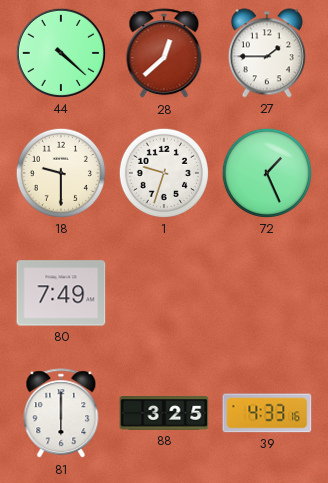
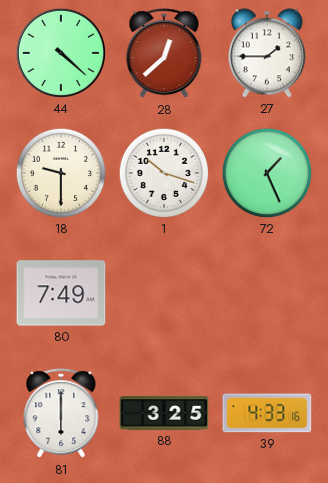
1: 9:33 -> 10:18
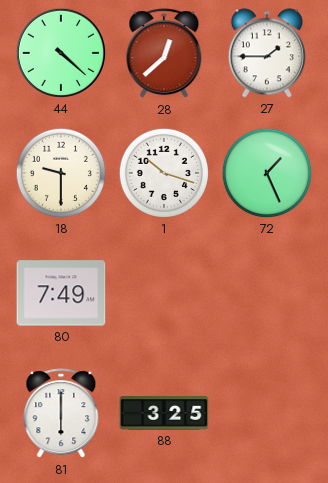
39: 4:33 -> none
